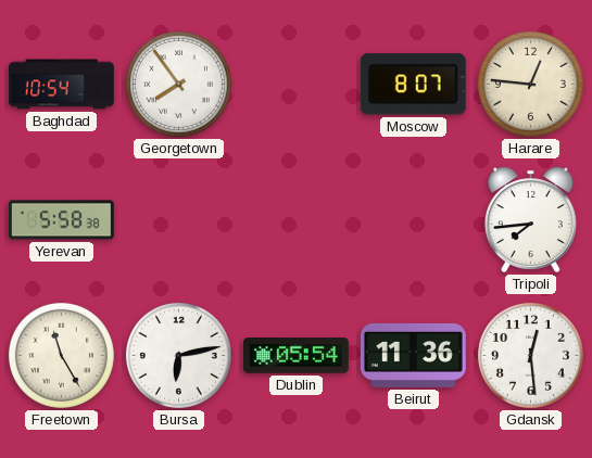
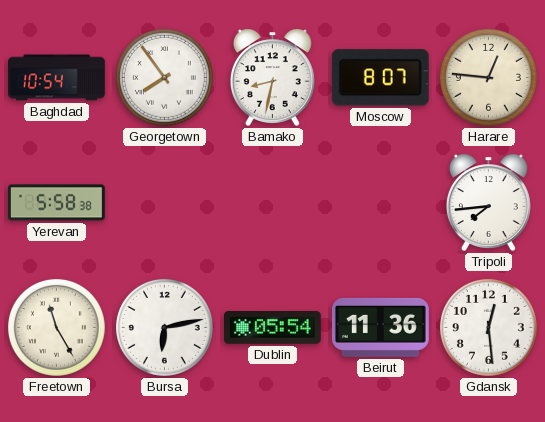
Bamako: none -> 8:32
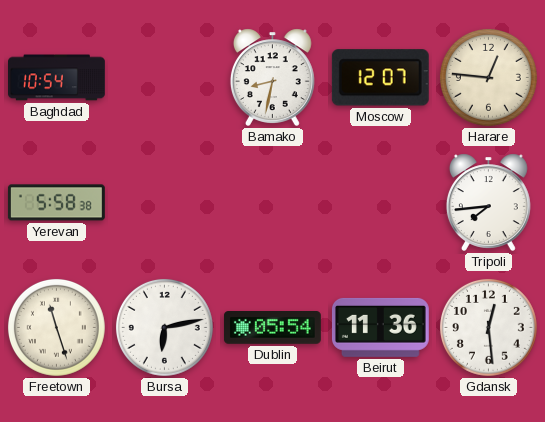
Georgetown: 7:54 -> none
Moscow: 8:07 -> 12:07
Freetown: 11:25 -> 11:27
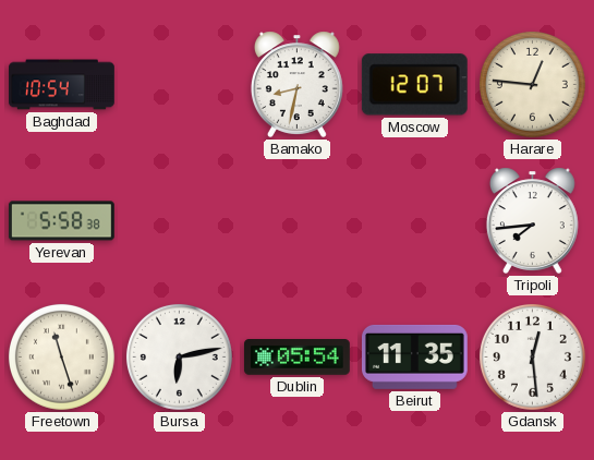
Beirut: 11:36 -> 11:35
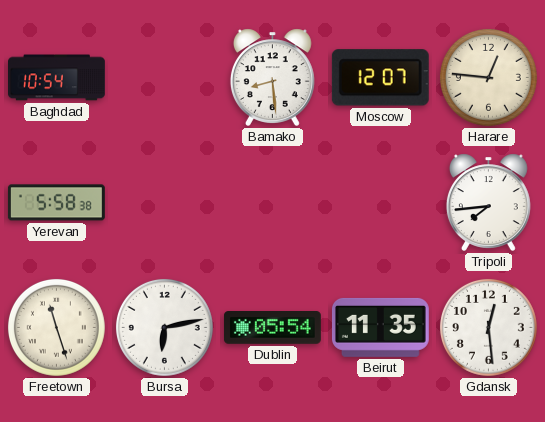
Bamako: 8:32 -> 8:29
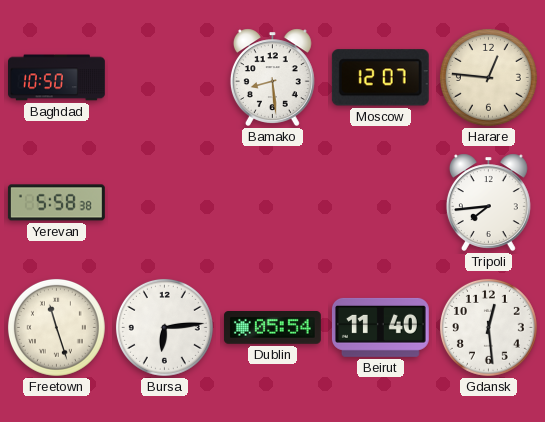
Baghdad: 10:54 -> 10:50
Bursa: 6:13 -> 6:14
Beirut: 11:35 -> 11:40
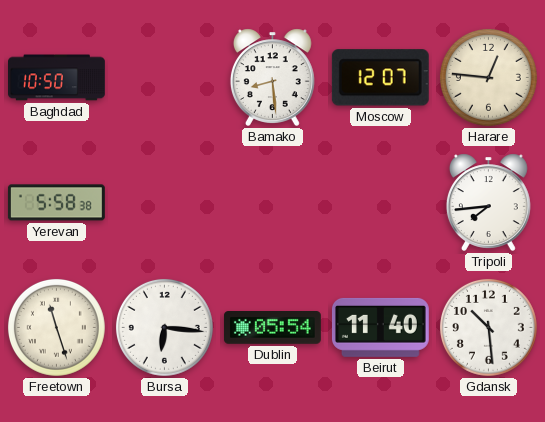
Bursa: 6:14 -> 6:16
Gdansk: 12:29 -> 10:29
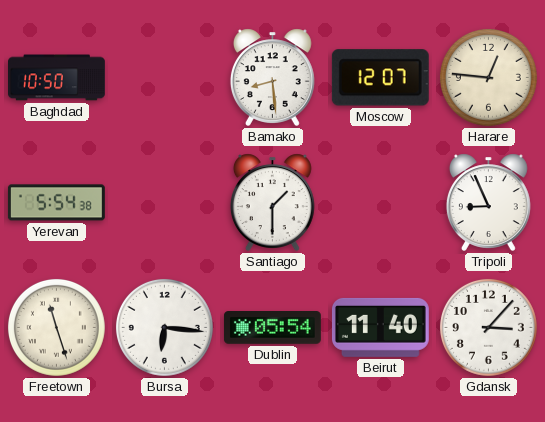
Yerevan: 5:58 -> 5:54
Santiago: none -> 1:30
Tripoli: 7:44 -> 8:56
Gdansk: 10:29 -> 3:07
